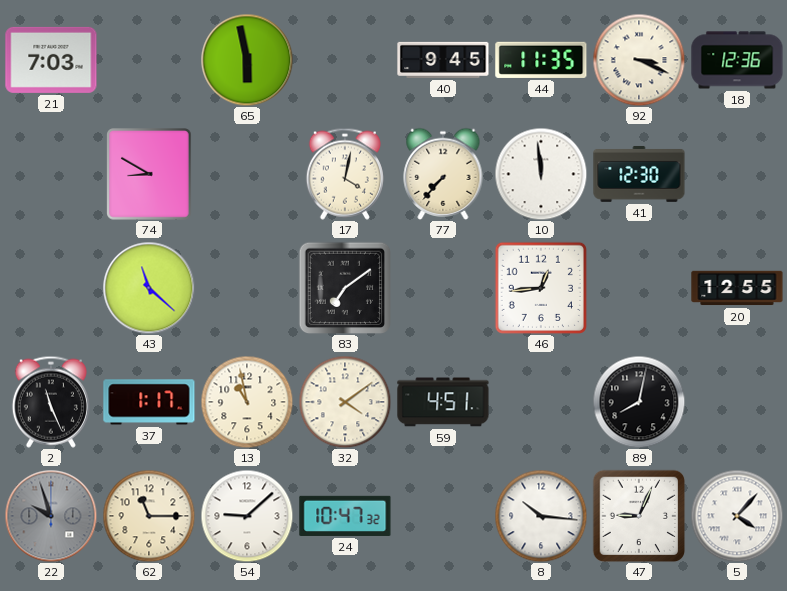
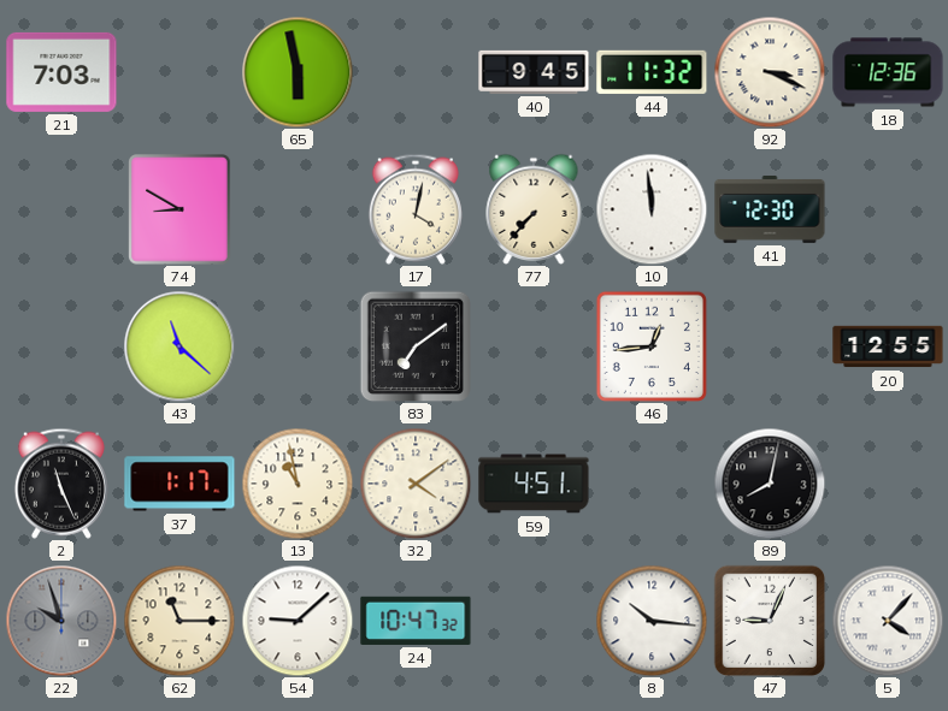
44: 11:35 -> 11:32
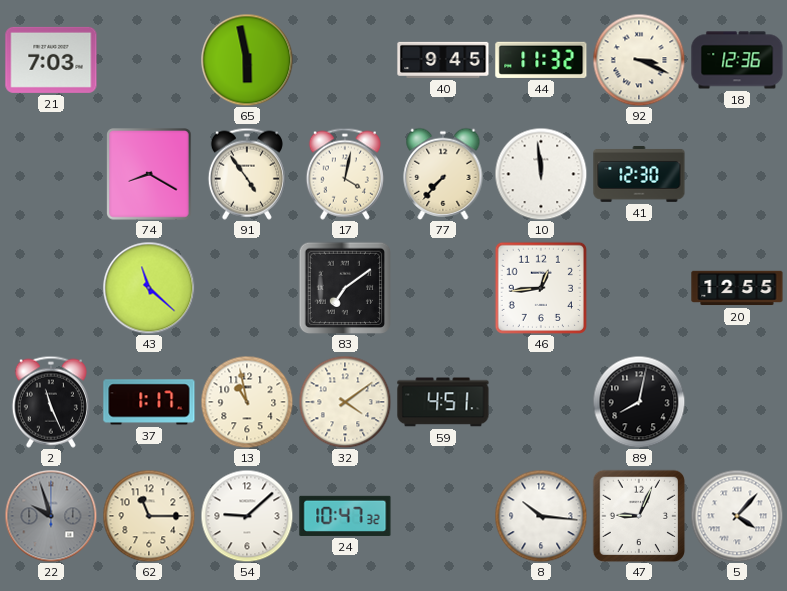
74: 8:50 -> 8:20
91: none -> 4:54
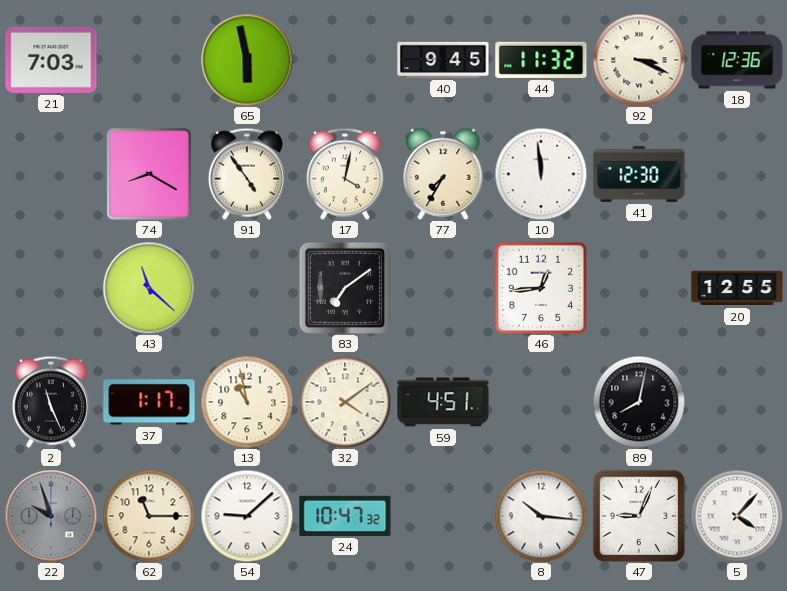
77: 7:37 -> 7:35
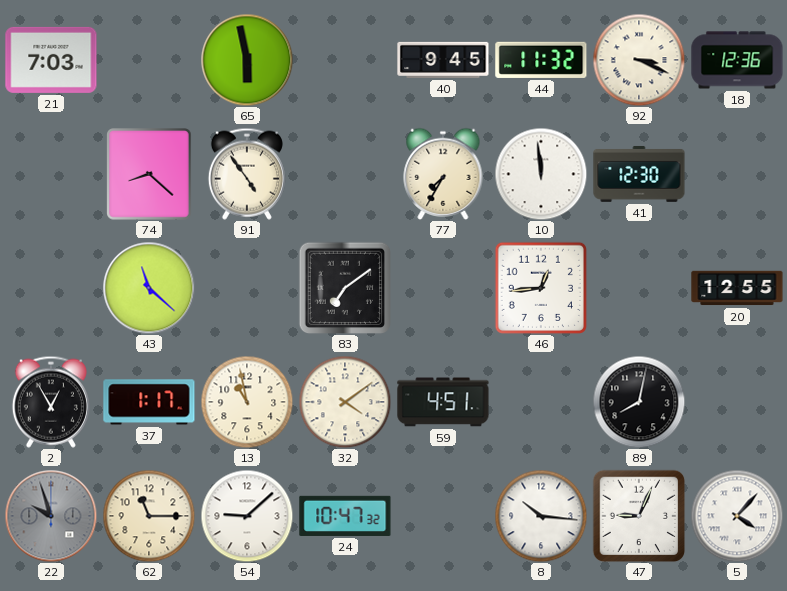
74: 8:20 -> 8:22
17: 4:02 -> none
2: 11:26 -> 12:55
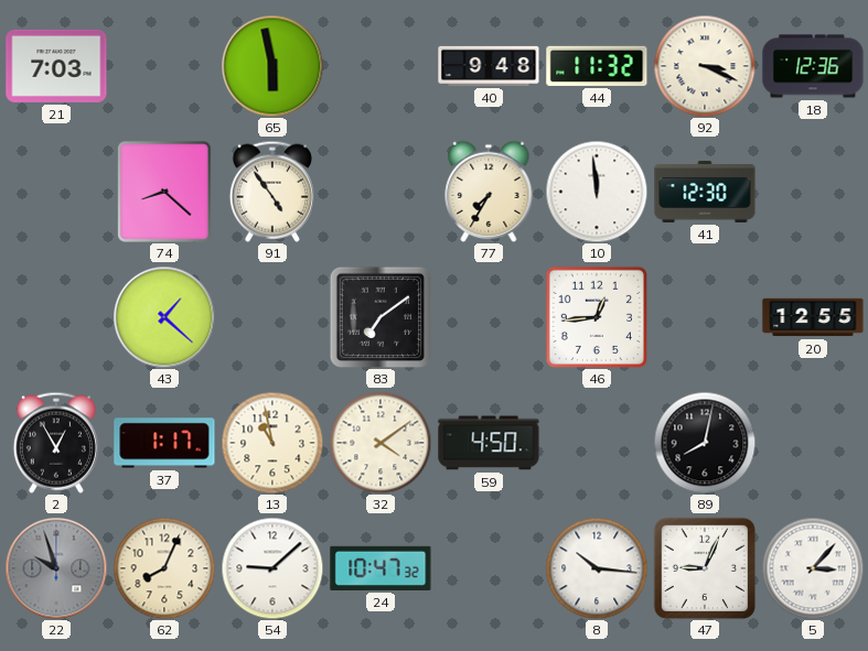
40: 9:45 -> 9:48
43: 11:22 -> 1:22
59: 4:51 -> 4:50
62: 11:15 -> 8:04
5: 4:07 -> 3:07
